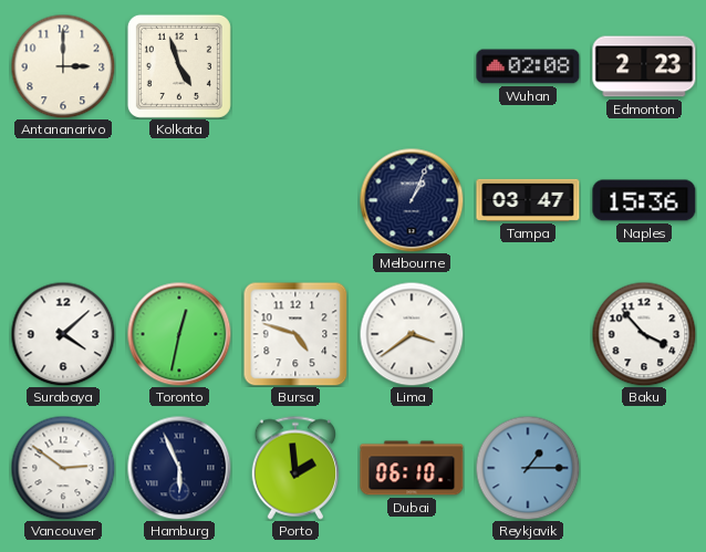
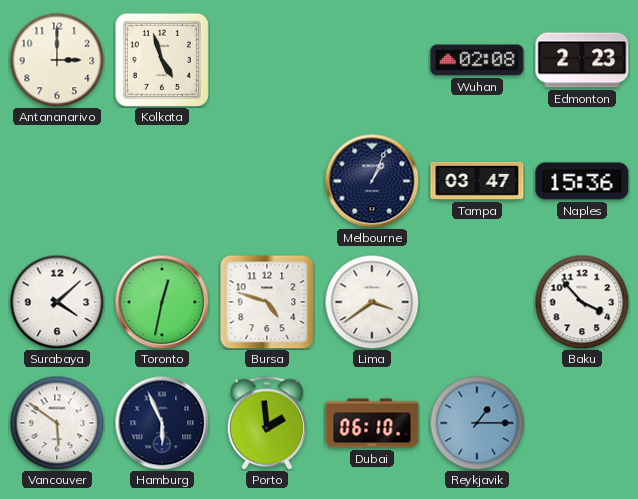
Vancouver: 2:51 -> 5:51
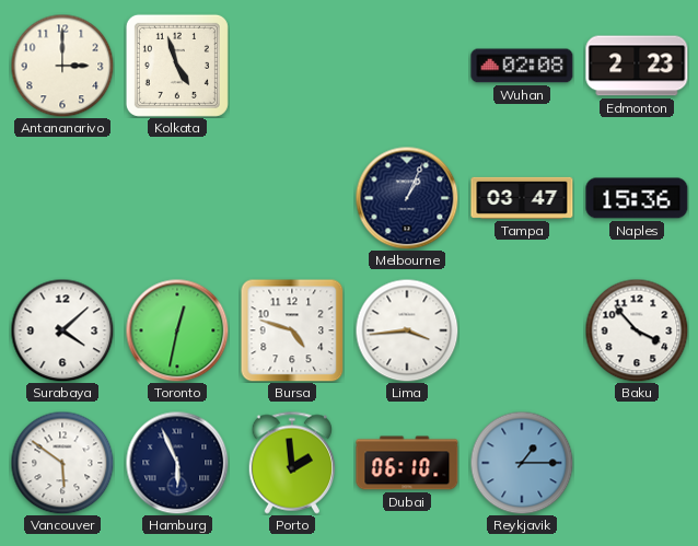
Lima: 3:39 -> 3:44
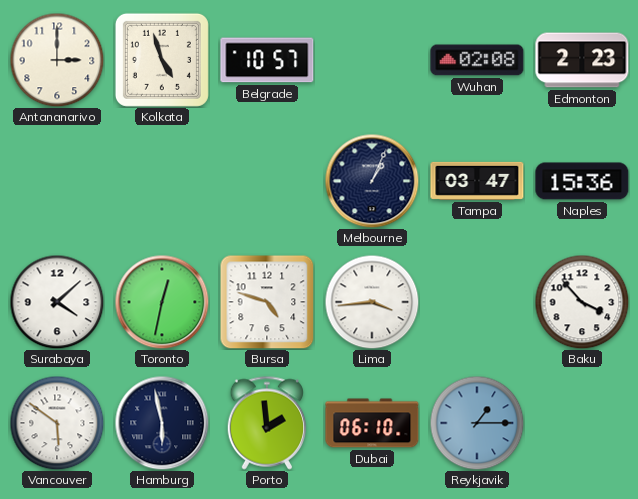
Belgrade: none -> 10:57
Hamburg: 5:56 -> 5:58
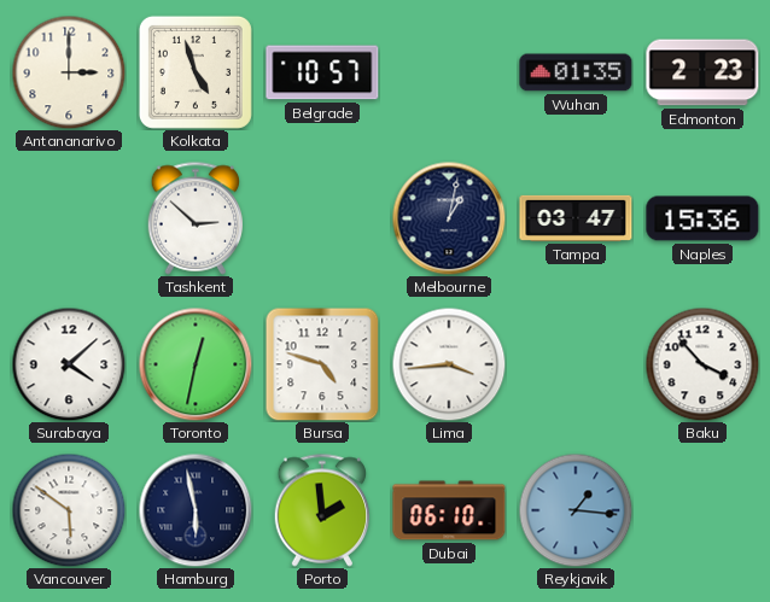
Wuhan: 02:08 -> 01:35
Tashkent: none -> 2:52
Melbourne: 1:04 -> 1:02
Reykjavik: 1:15 -> 1:16
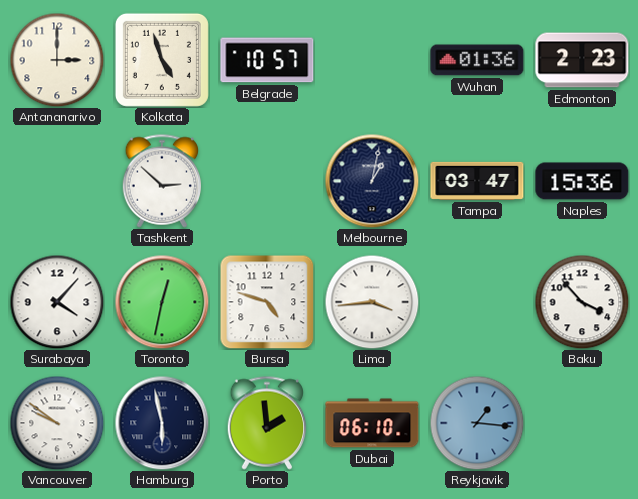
Wuhan: 01:35 -> 01:36
Surabaya: 4:08 -> 4:07
Vancouver: 5:51 -> 9:51
